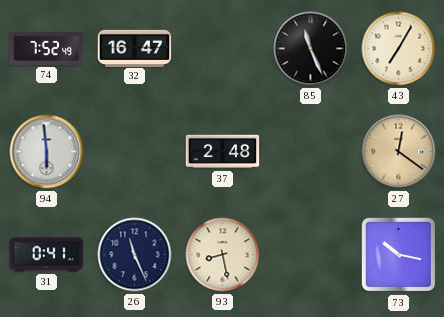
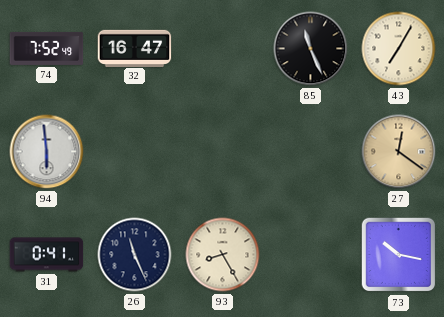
37: 2:48 -> none
93: 8:28 -> 8:25
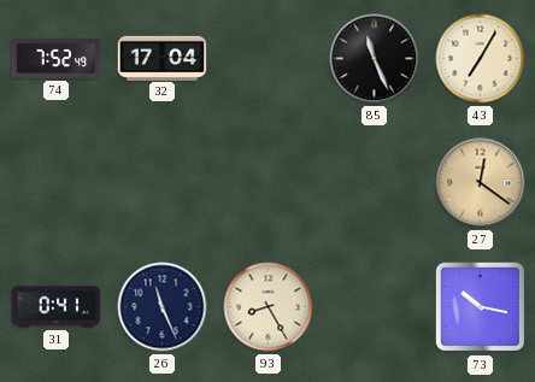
32: 16:47 -> 17:04
94: 5:59 -> none
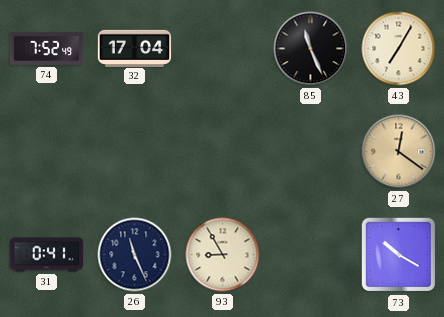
93: 8:25 -> 8:55
73: 10:17 -> 10:20
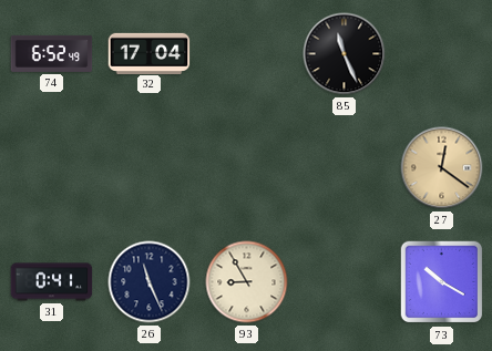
74: 7:52 -> 6:52
43: 7:05 -> none
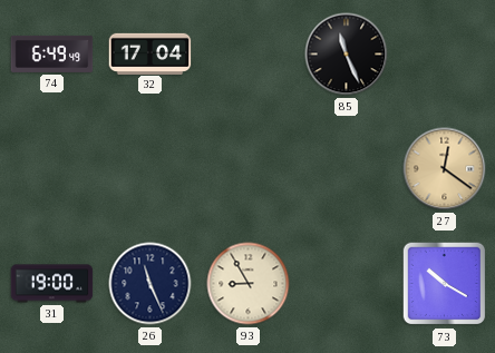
74: 6:52 -> 6:49
31: 0:41 -> 19:00
